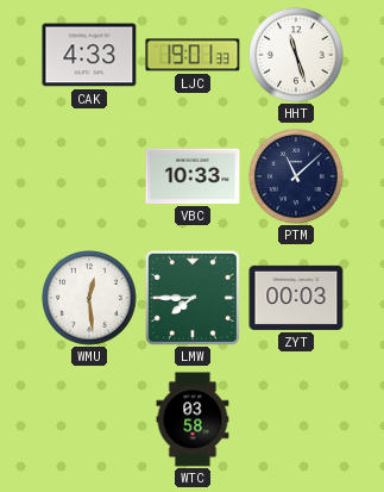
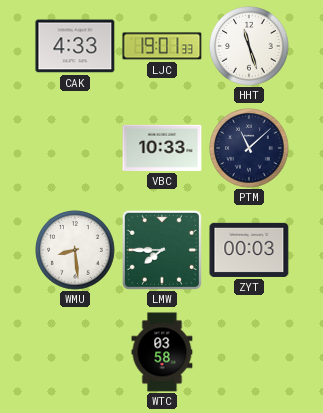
WMU: 12:29 -> 8:29
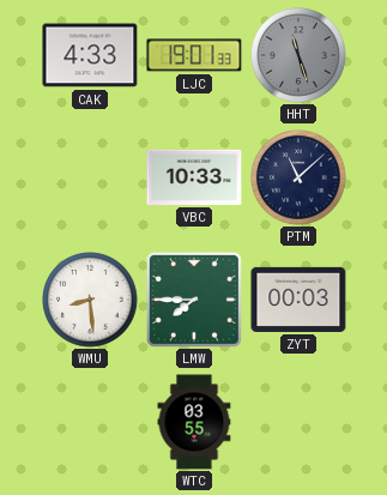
HHT dial: white -> grey
WTC: 03:58 -> 03:55
